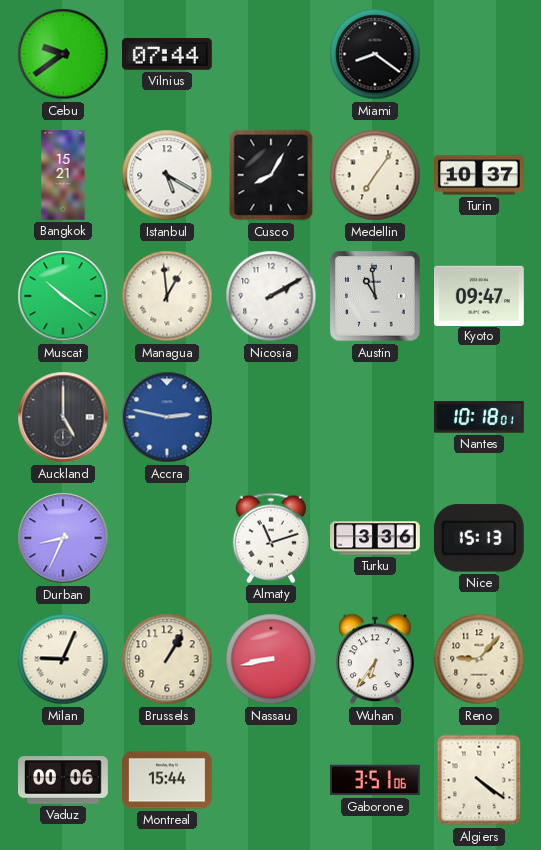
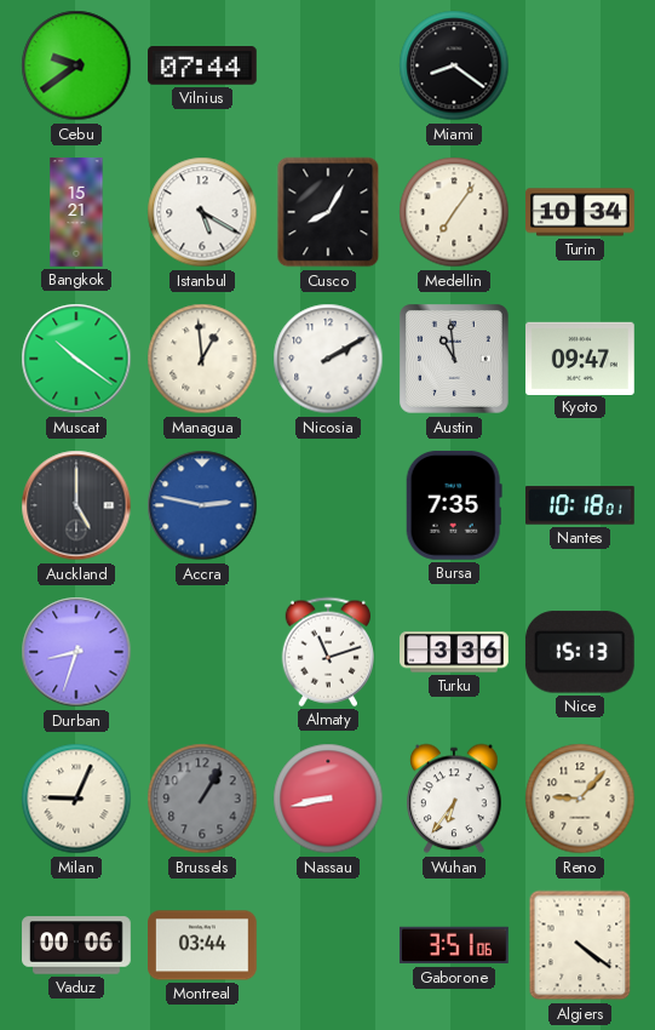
Turin: 10:37 -> 10:34
Bursa: none -> 7:35
Durban: 8:34 -> 8:33
Brussels dial: cream -> grey
Montreal: 15:44 -> 03:44
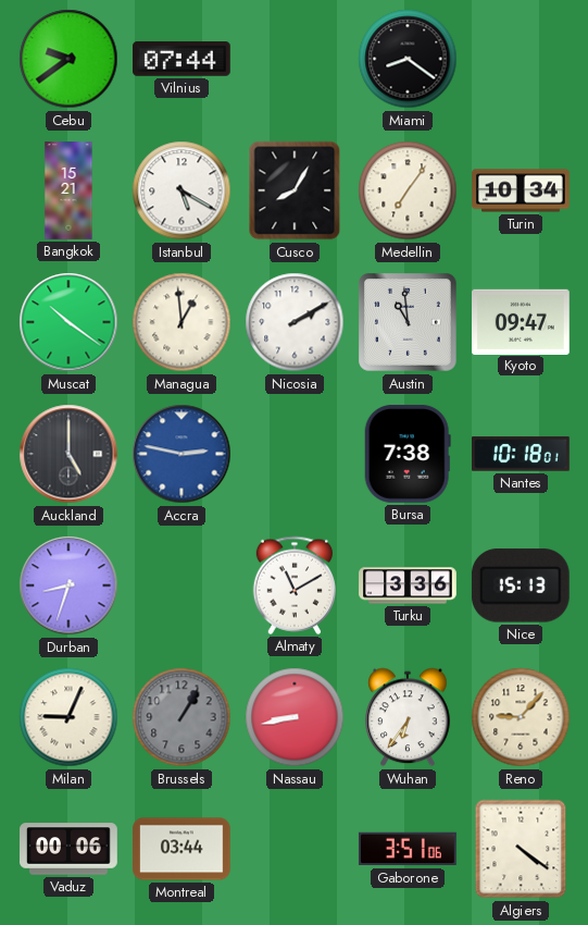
Bursa: 7:35 -> 7:38
Almaty: 11:12 -> 11:10
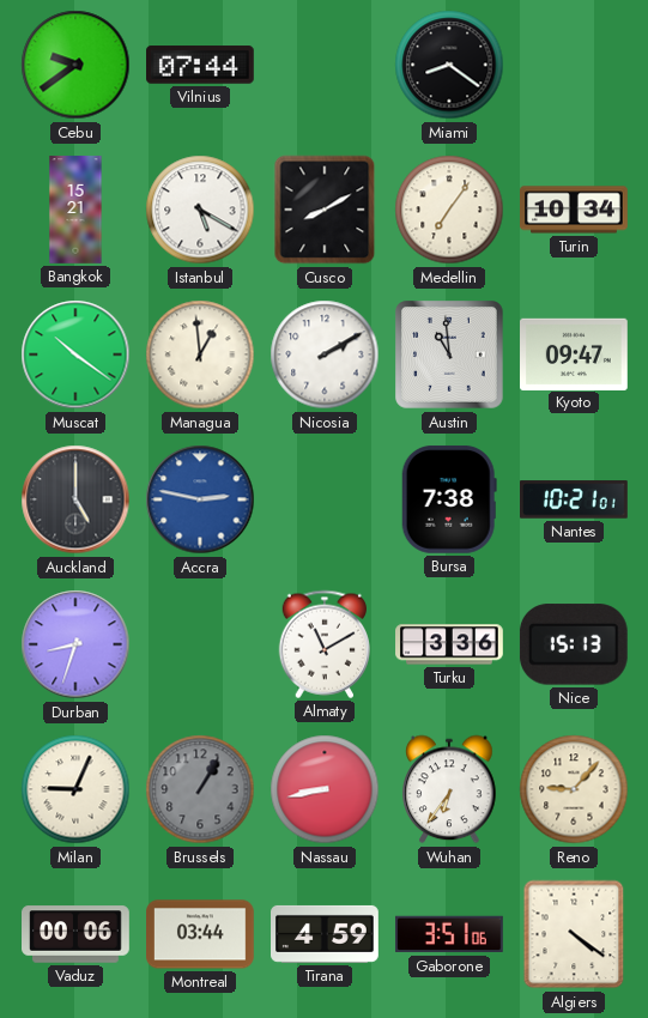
Cusco: 8:05 -> 8:10
Nantes: 10:18 -> 10:21
Tirana: none -> 4:59
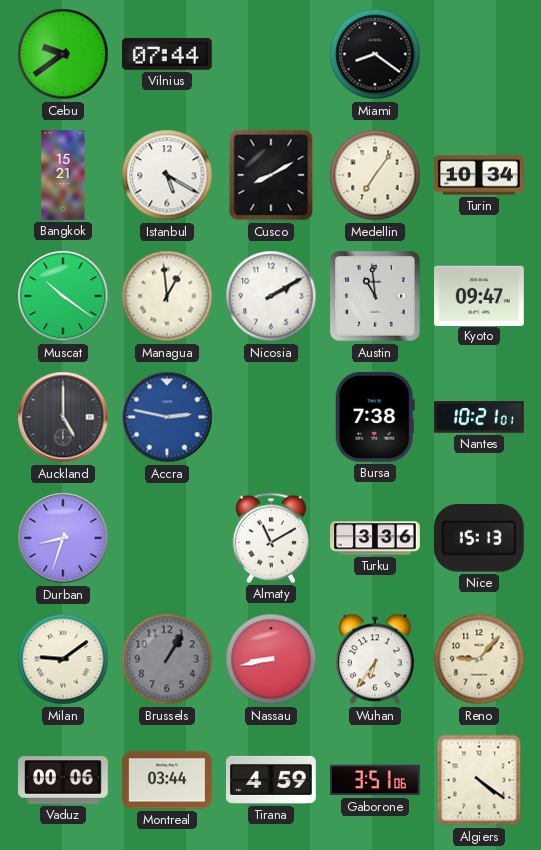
Milan: 9:04 -> 9:09
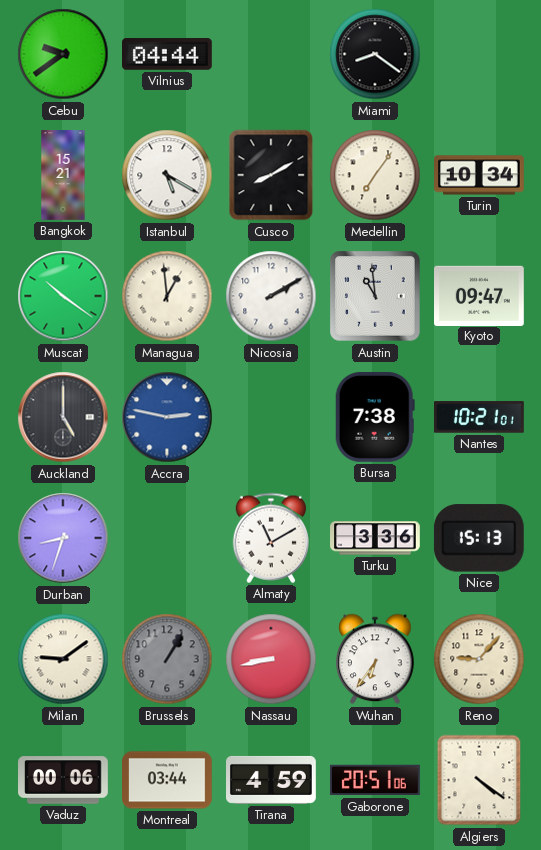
Vilnius: 07:44 -> 04:44
Gaborone: 3:51 -> 20:51
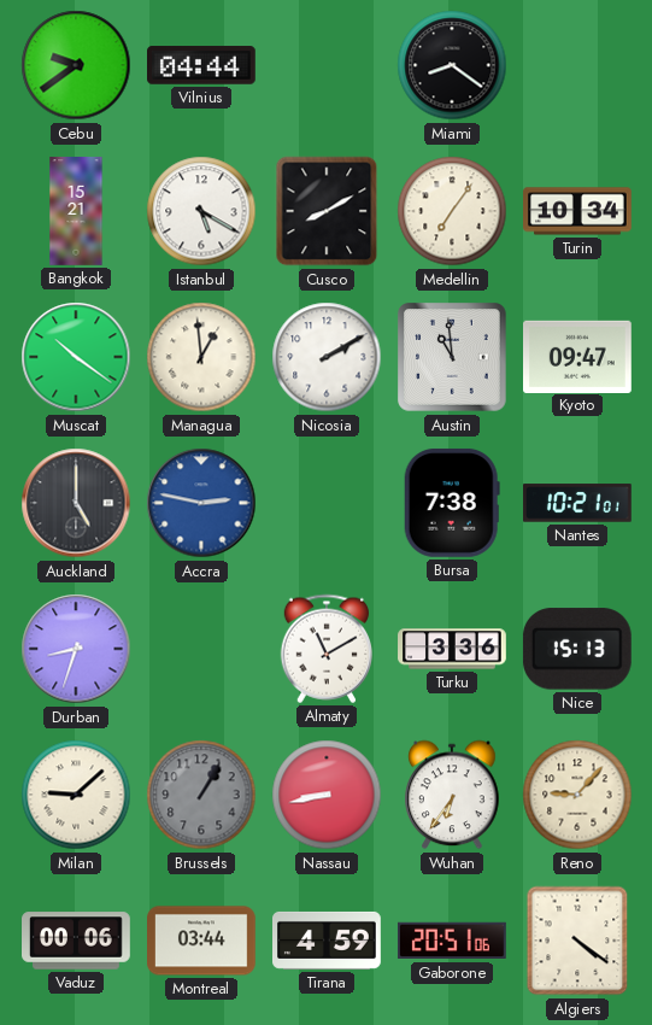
Milan: 9:09 -> 9:08
